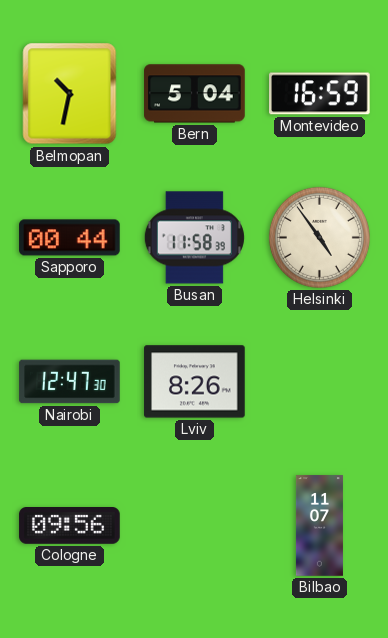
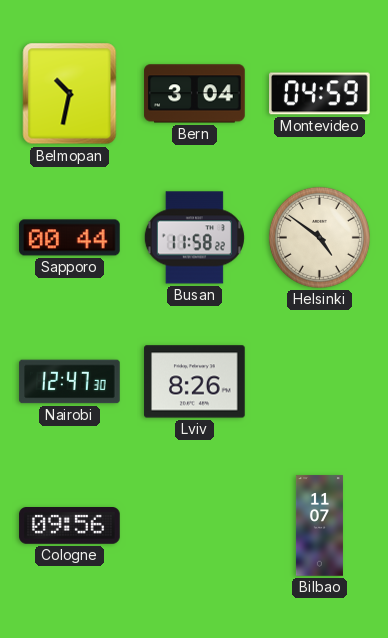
Bern: 5:04 -> 3:04
Montevideo: 16:59 -> 04:59
Busan: 11:58:39 -> 11:58:22
Helsinki: 4:54 -> 4:51
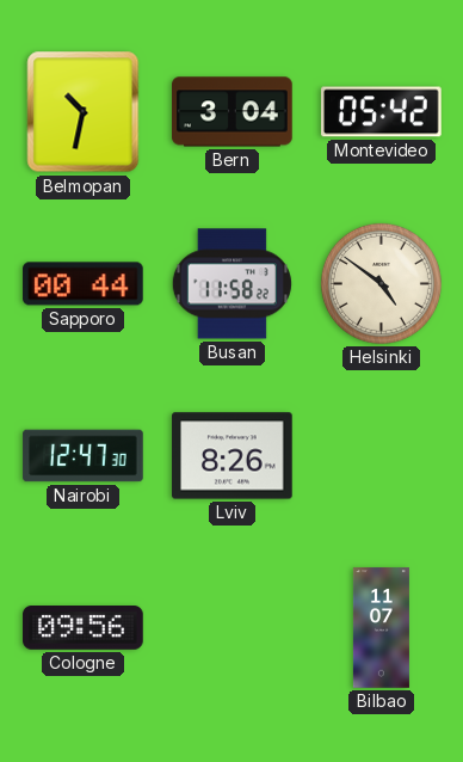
Montevideo: 04:59 -> 05:42
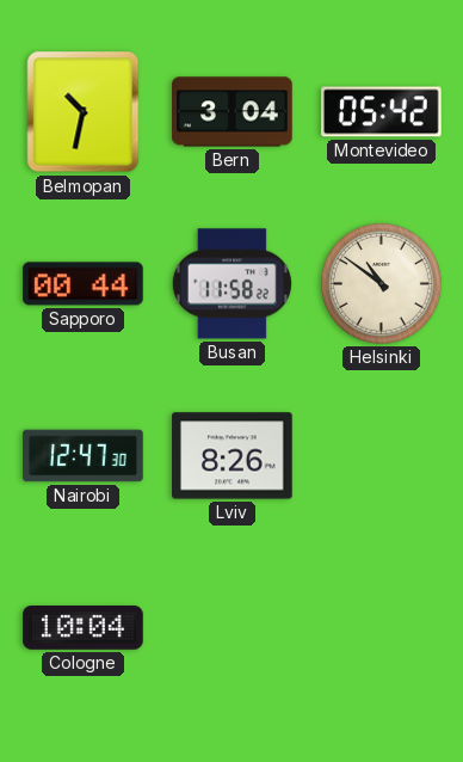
Helsinki: 4:51 -> 10:51
Cologne: 09:56 -> 10:04
Bilbao: 11:07 -> none
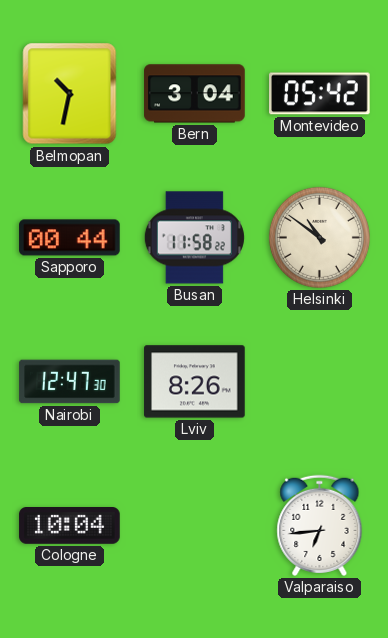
Valparaiso: none -> 6:44
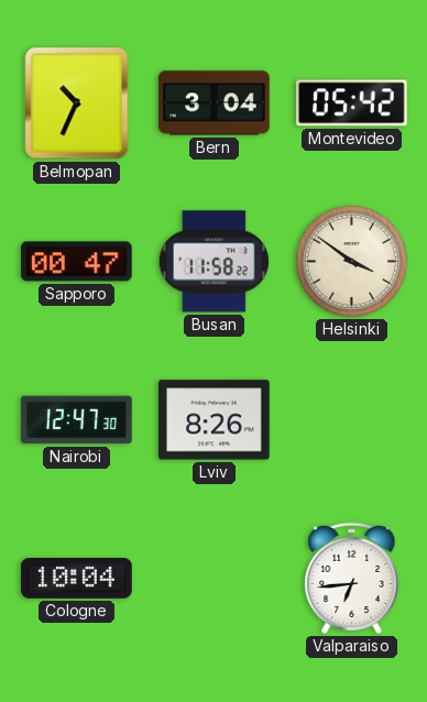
Belmopan: 10:32 -> 10:34
Sapporo: 00:44 -> 00:47
Helsinki: 10:51 -> 3:51
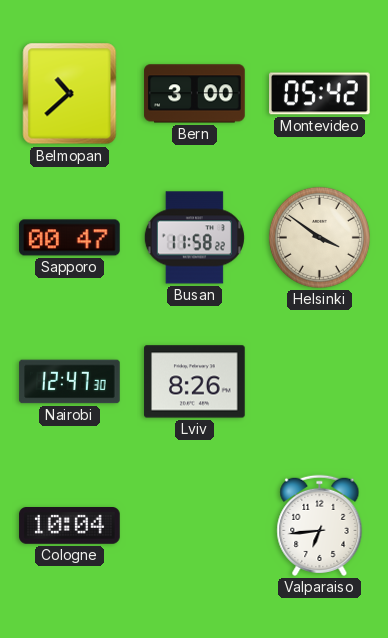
Belmopan: 10:34 -> 10:38
Bern: 3:04 -> 3:00
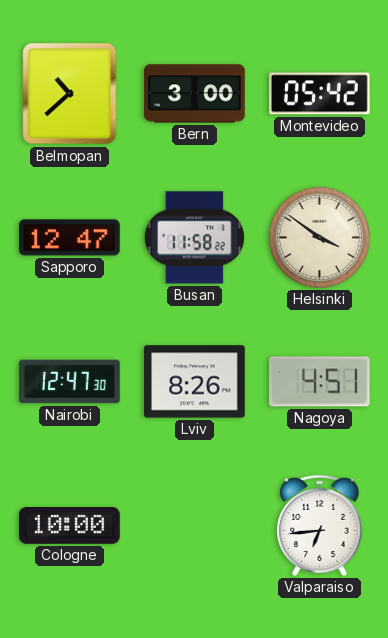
Sapporo: 00:47 -> 12:47
Nagoya: none -> 4:51
Cologne: 10:04 -> 10:00
